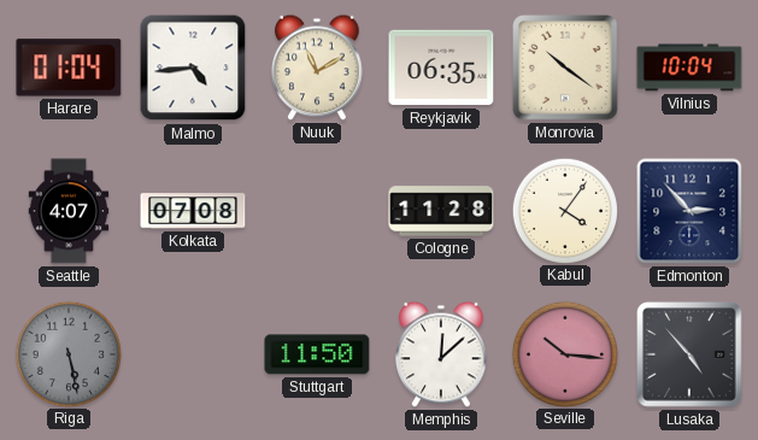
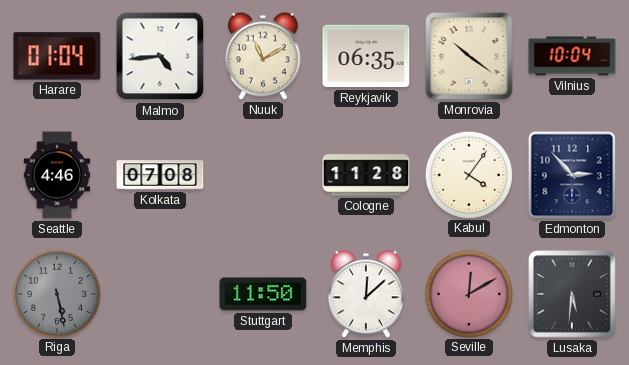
Seattle: 4:07 -> 4:46
Seville: 10:16 -> 12:10
Lusaka: 4:53 -> 5:31
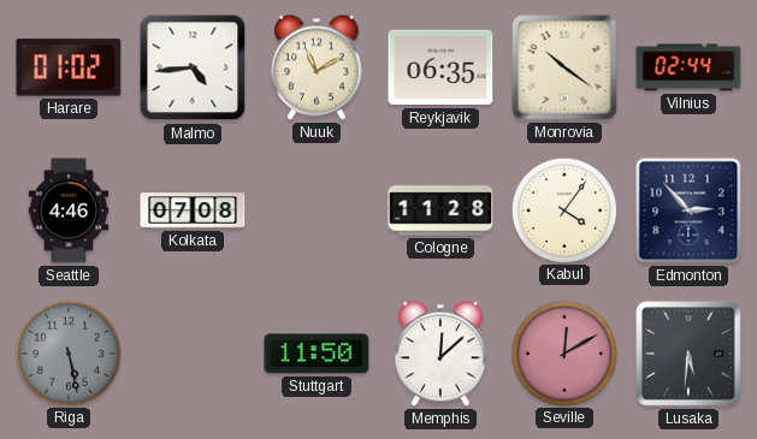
Harare: 01:04 -> 01:02
Vilnius: 10:04 -> 02:44
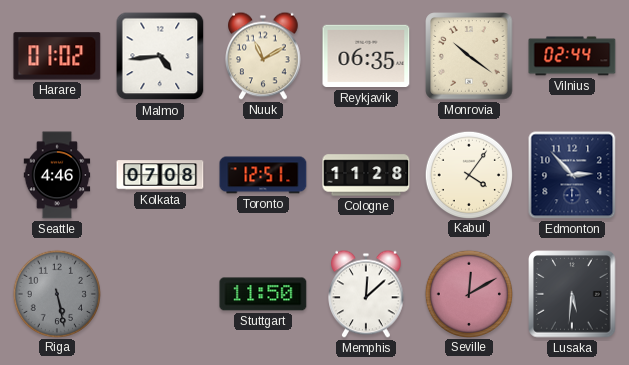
Toronto: none -> 12:51
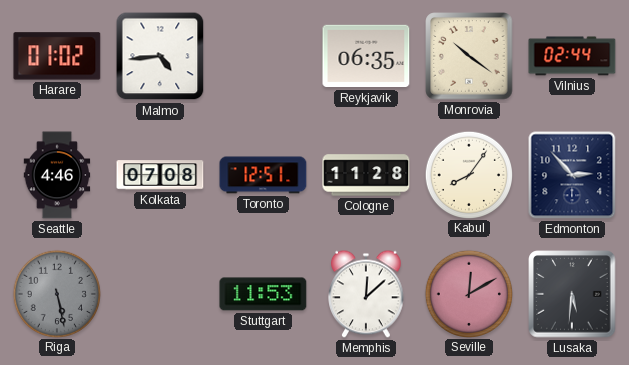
Nuuk: 11:10 -> none
Kabul: 4:06 -> 8:06
Stuttgart: 11:50 -> 11:53
